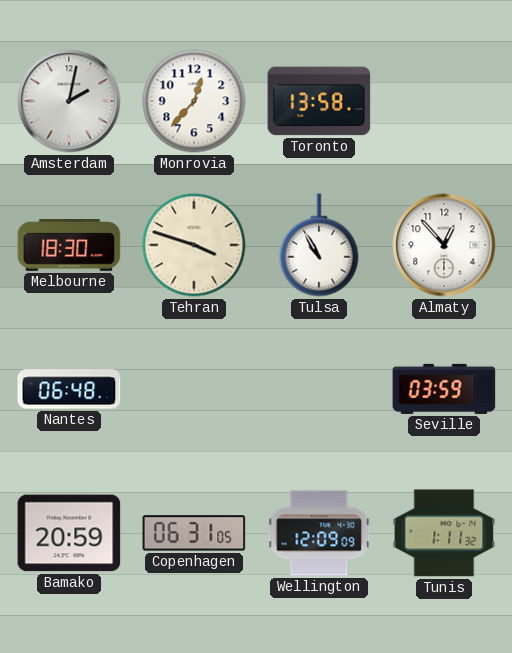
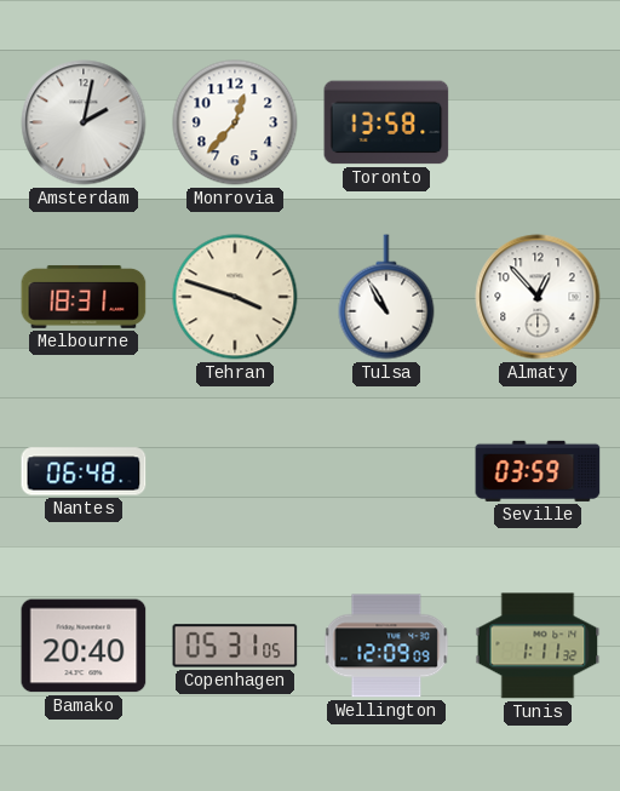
Melbourne: 18:30 -> 18:31
Bamako: 20:59 -> 20:40
Copenhagen: 06:31 -> 05:31
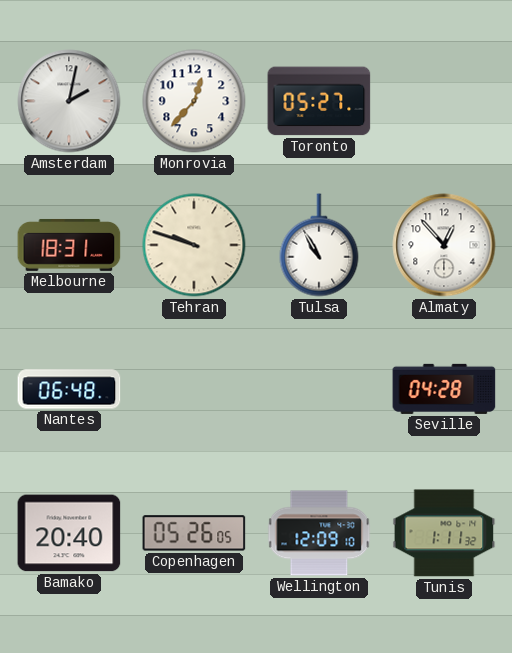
Toronto: 13:58 -> 05:27
Tehran: 3:48 -> 9:48
Seville: 03:59 -> 04:28
Copenhagen: 05:31 -> 05:26
Wellington: 12:09:09 -> 12:09:10
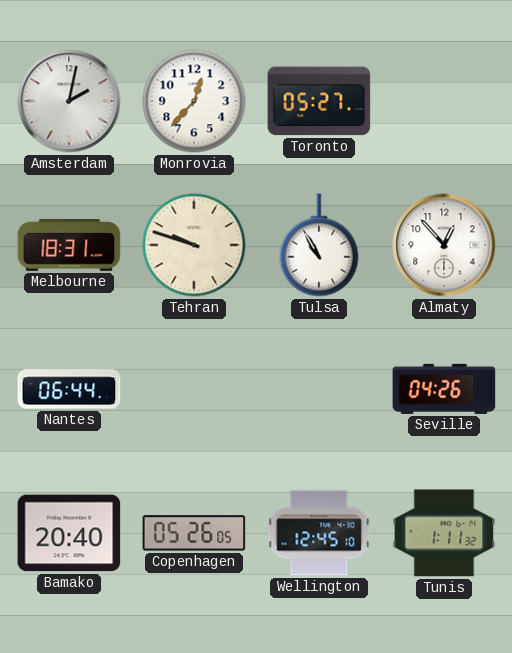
Nantes: 06:48 -> 06:44
Seville: 04:28 -> 04:26
Wellington: 12:09 -> 12:45
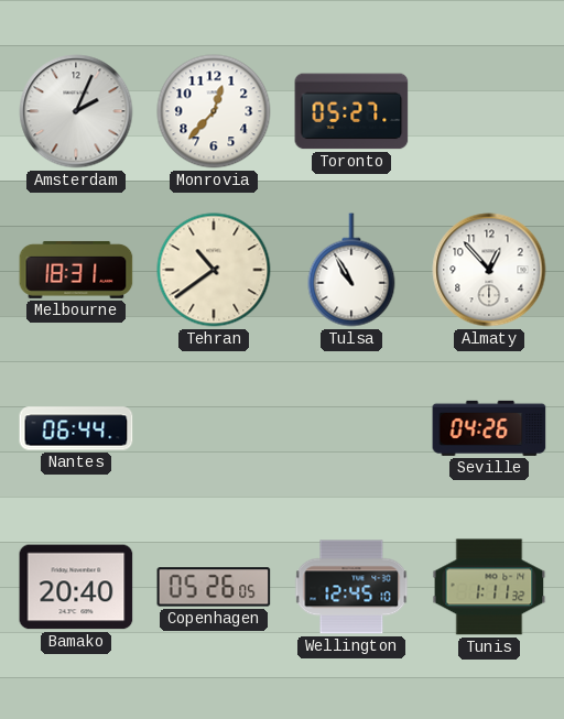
Amsterdam: 2:02 -> 2:04
Tehran: 9:48 -> 10:39
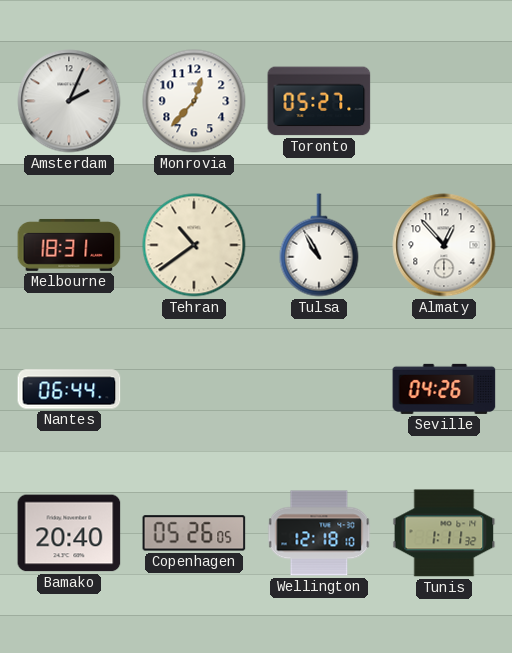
Wellington: 12:45 -> 12:18
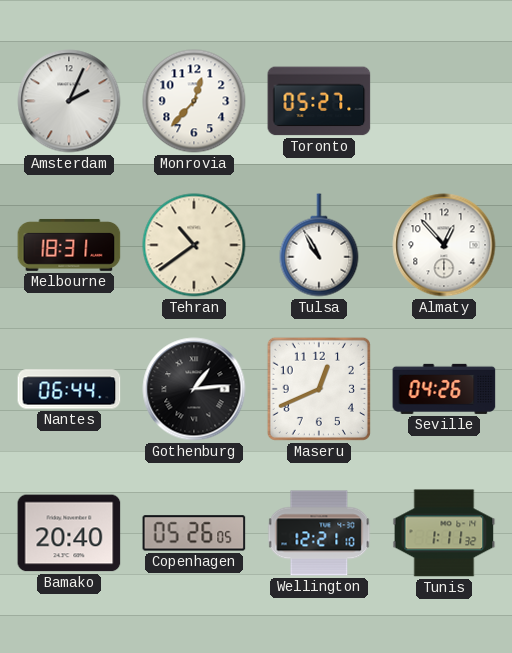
Gothenburg: none -> 1:14
Maseru: none -> 12:41
Wellington: 12:18 -> 12:21
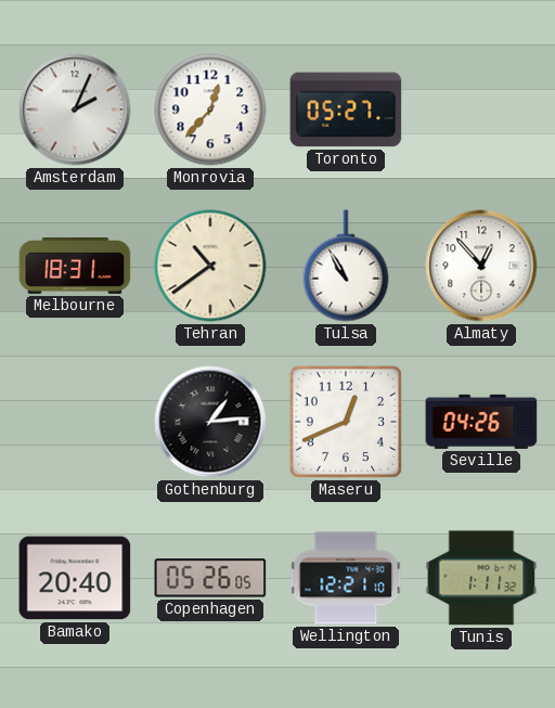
Nantes: 06:44 -> none
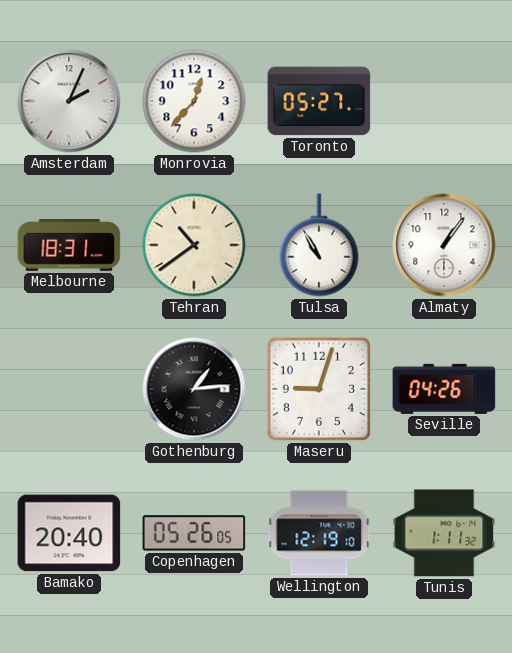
Almaty: 12:53 -> 1:06
Maseru: 12:41 -> 9:03
Wellington: 12:21 -> 12:19
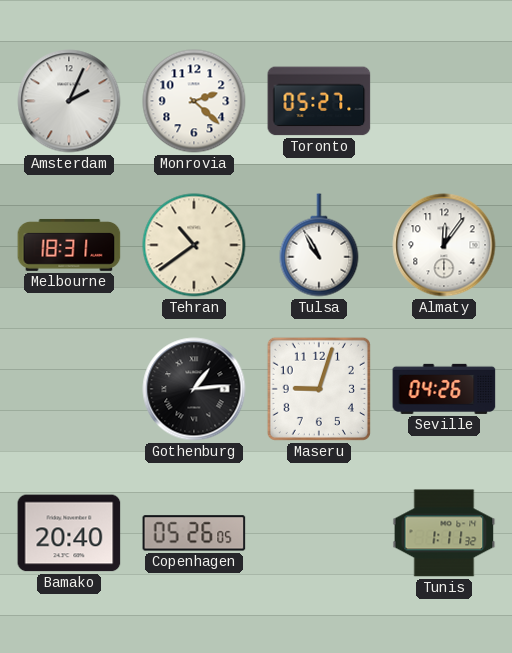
Monrovia: 12:37 -> 2:22
Almaty: 1:06 -> 12:06
Wellington: 12:19 -> none
